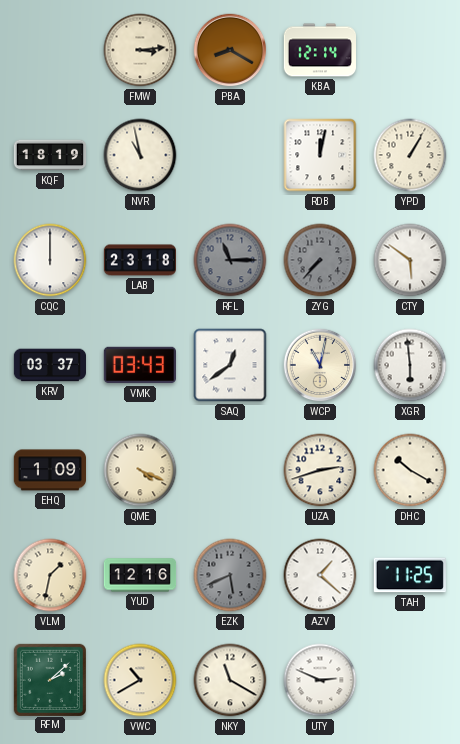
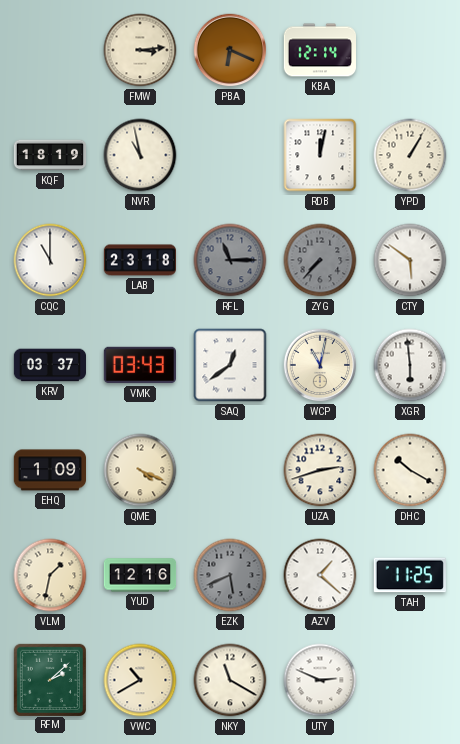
PBA: 8:20 -> 6:19
CQC: 12:00 -> 11:00
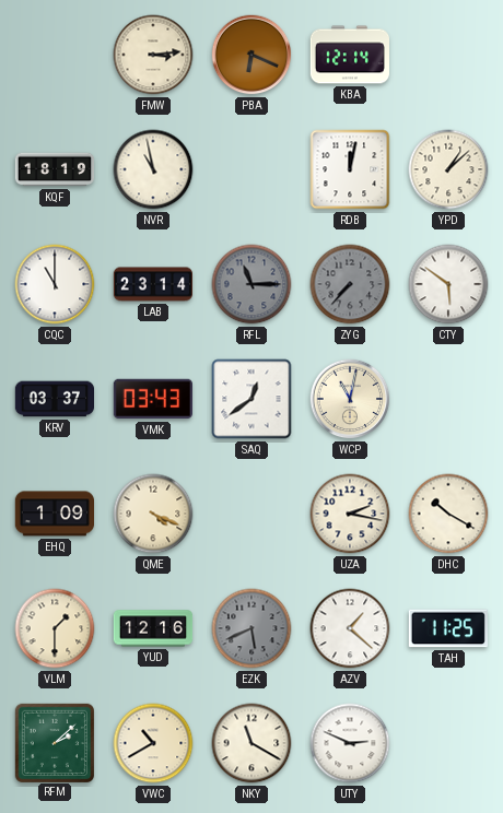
YPD: 1:05 -> 1:08
LAB: 23:18 -> 23:14
XGR: 5:59 -> none
UZA: 2:42 -> 2:17
VLM: 1:32 -> 1:30
